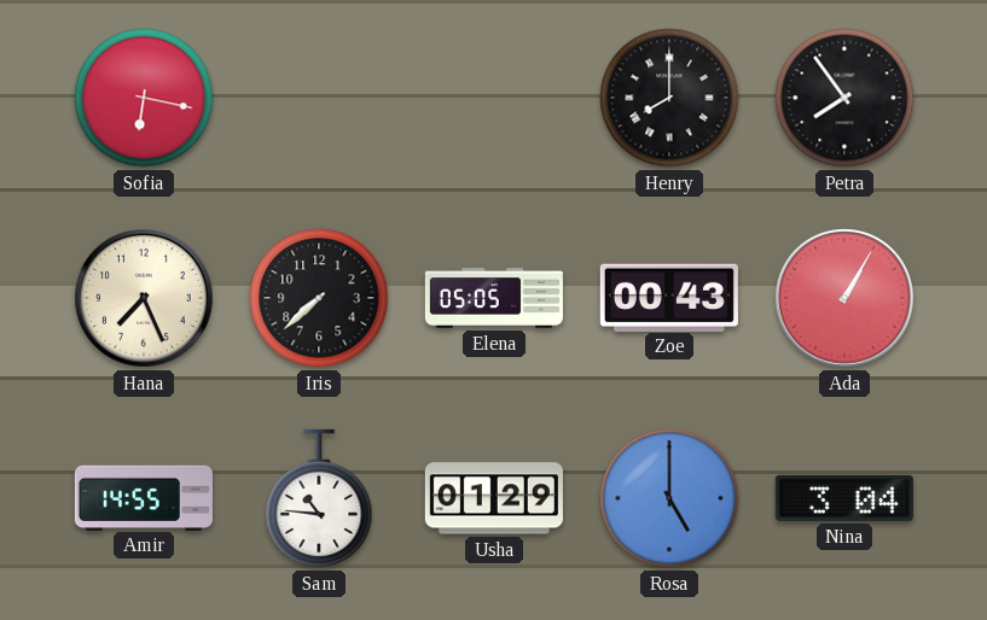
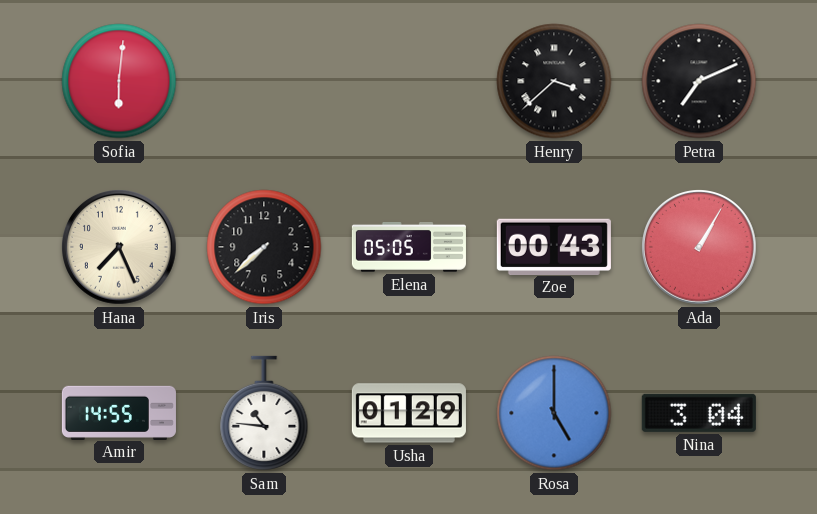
Sofia: 6:17 -> 6:01
Henry: 8:00 -> 3:38
Petra: 7:54 -> 7:11
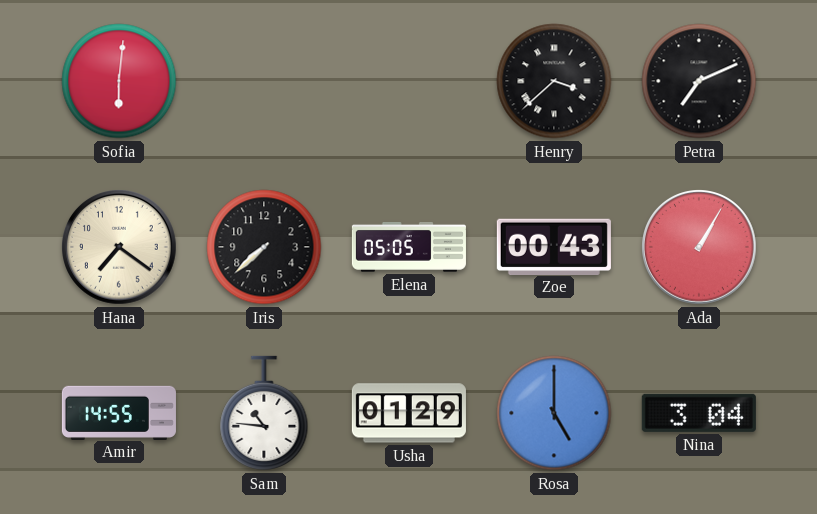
Hana: 7:26 -> 7:21
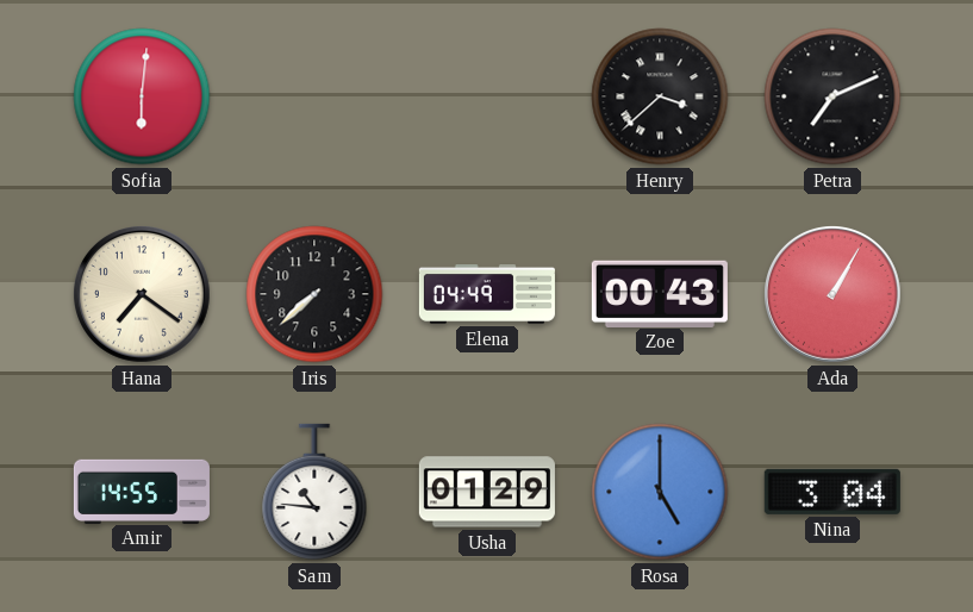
Elena: 05:05 -> 04:49
